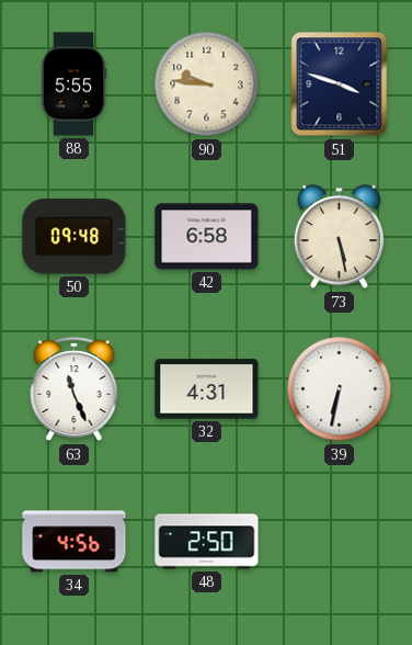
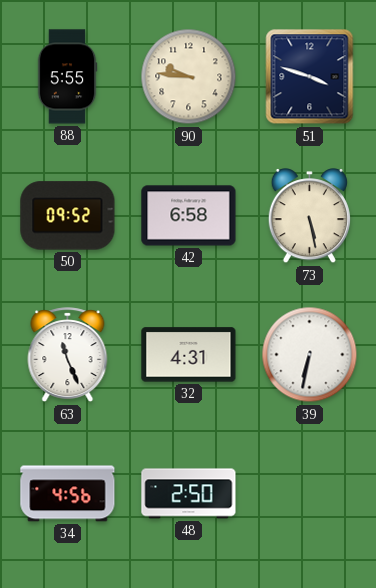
50: 09:48 -> 09:52
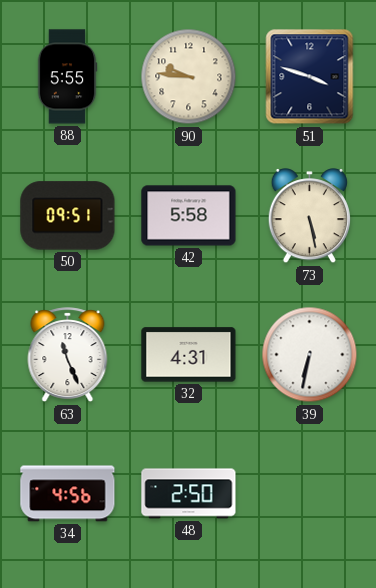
50: 09:52 -> 09:51
42: 6:58 -> 5:58
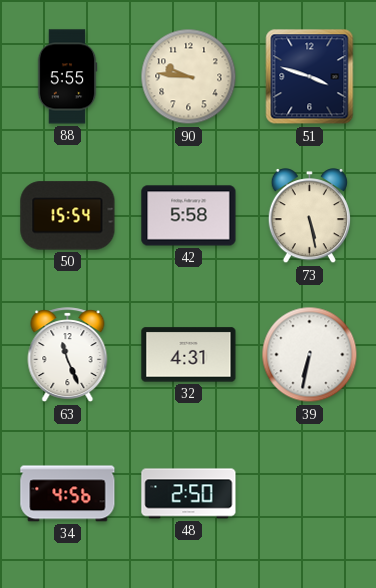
50: 09:51 -> 15:54
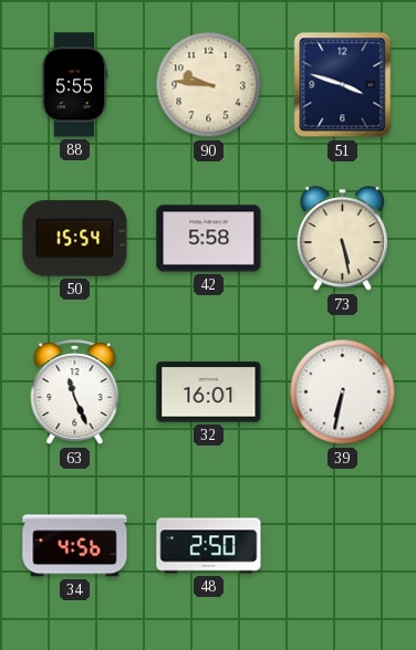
32: 4:31 -> 16:01
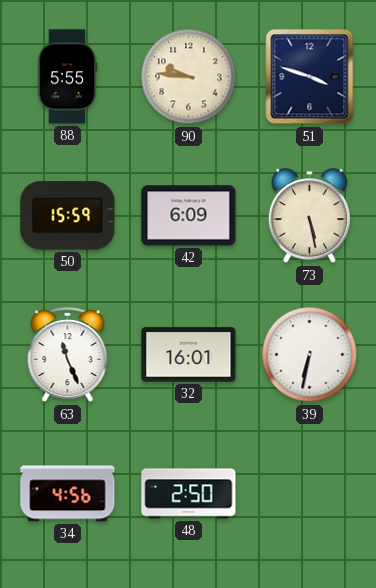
50: 15:54 -> 15:59
42: 5:58 -> 6:09
